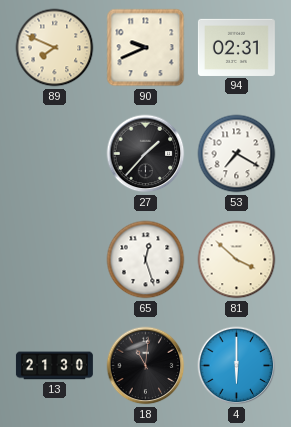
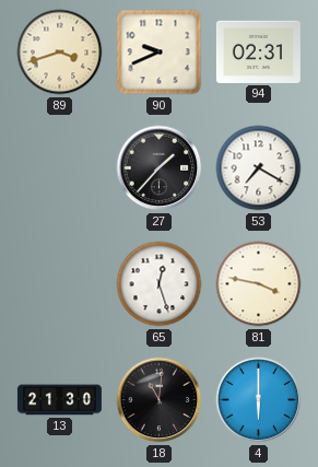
89: 7:49 -> 3:42
81: 3:52 -> 3:47
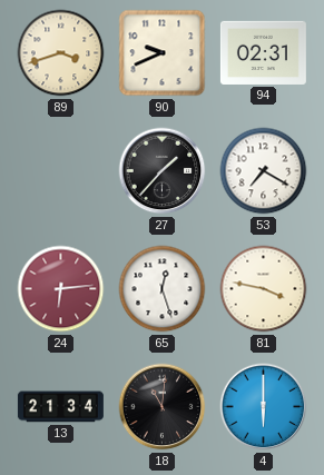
24: none -> 6:14
13: 21:30 -> 21:34
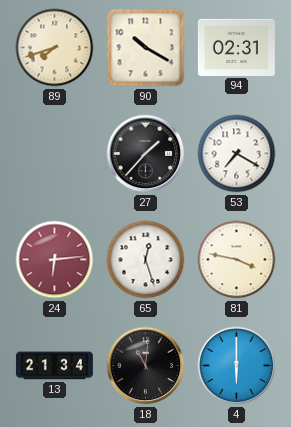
89: 3:42 -> 7:42
90: 9:41 -> 10:20
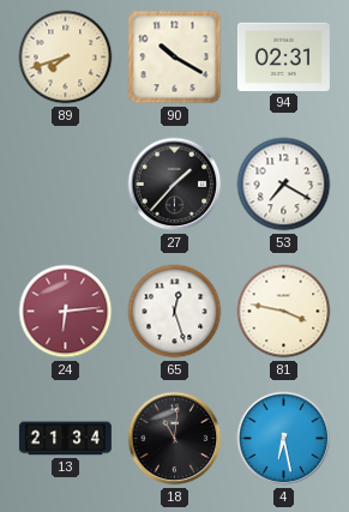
4: 6:00 -> 6:28
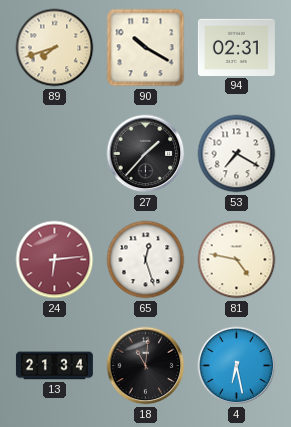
81: 3:47 -> 4:47
